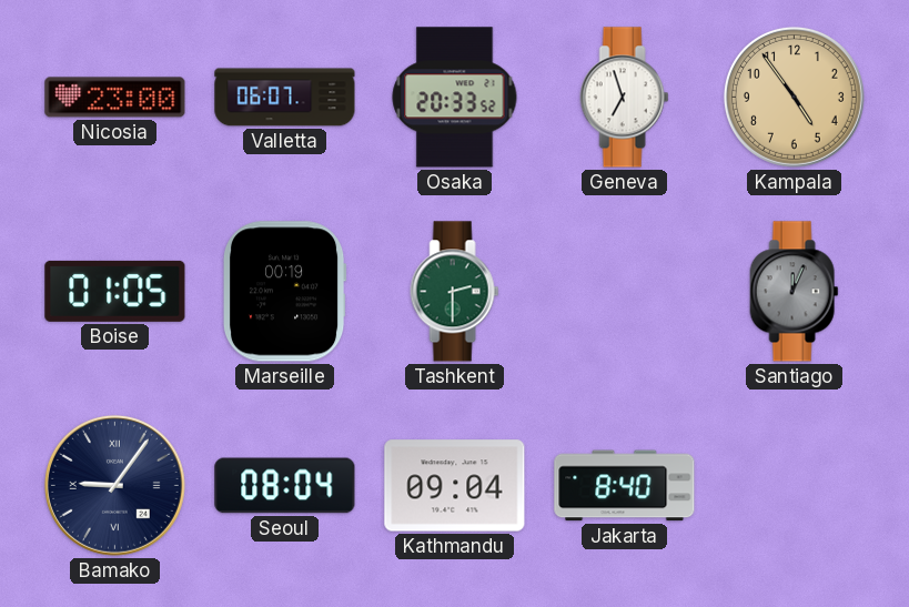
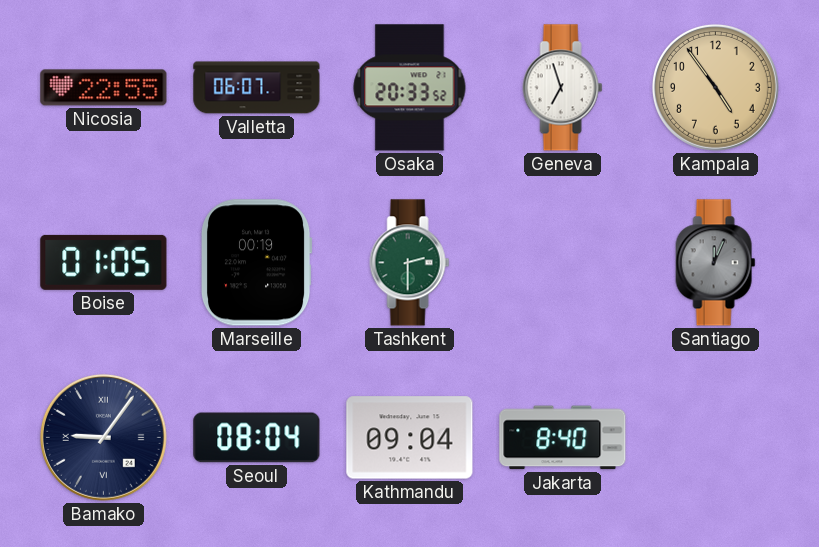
Nicosia: 23:00 -> 22:55
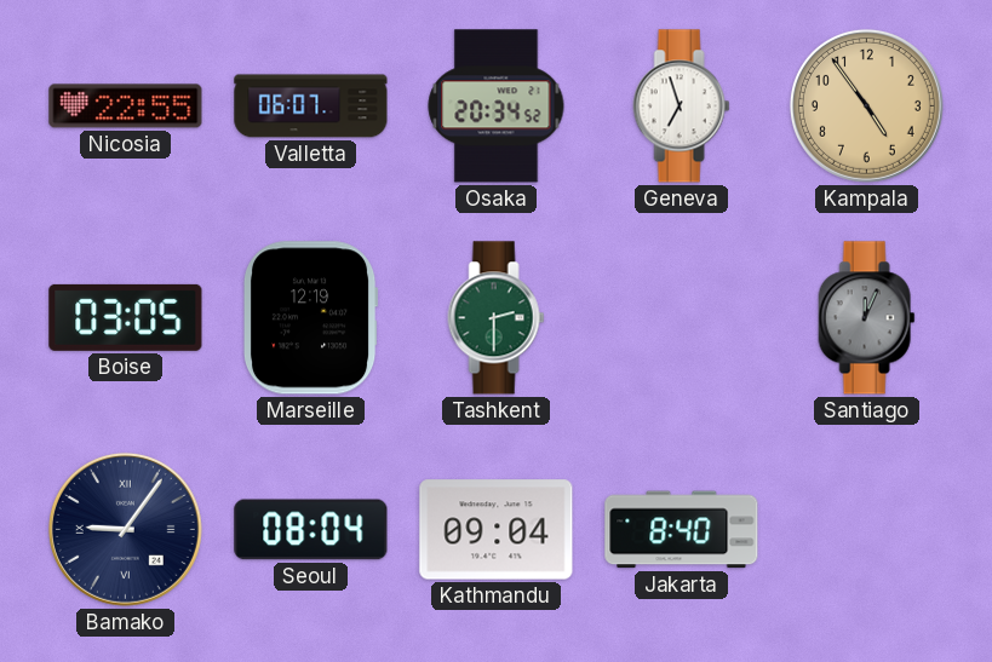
Osaka: 20:33 -> 20:34
Boise: 01:05 -> 03:05
Marseille: 00:19 -> 12:19
